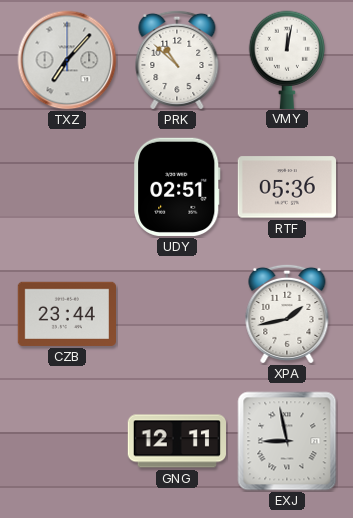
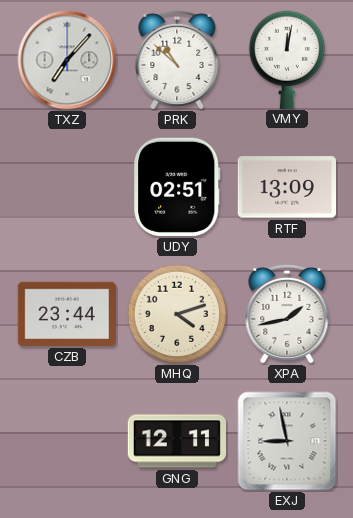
RTF: 05:36 -> 13:09
MHQ: none -> 4:12
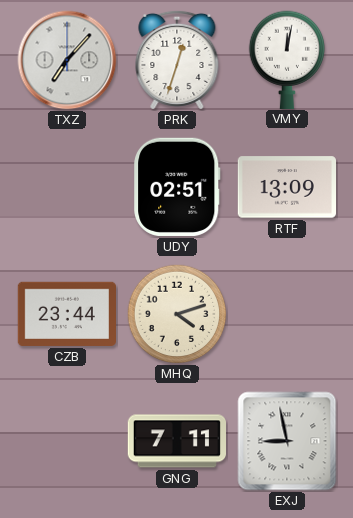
PRK: 10:52 -> 12:33
XPA: 1:43 -> none
GNG: 12:11 -> 7:11
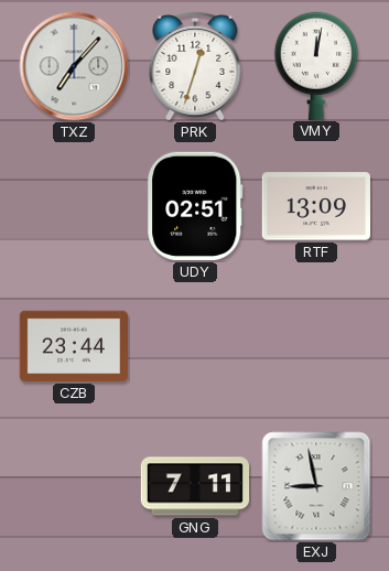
MHQ: 4:12 -> none
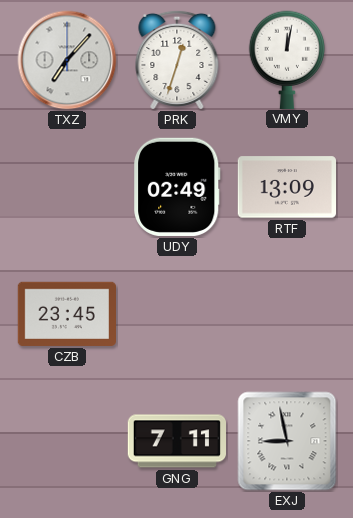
UDY: 02:51 -> 02:49
CZB: 23:44 -> 23:45
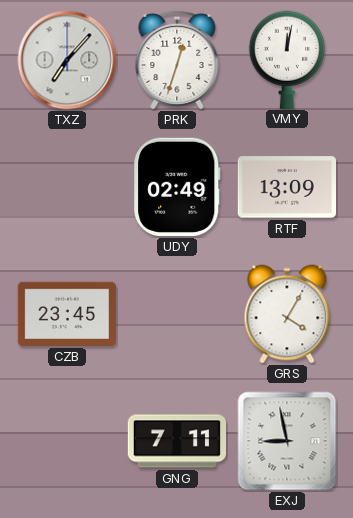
GRS: none -> 4:05
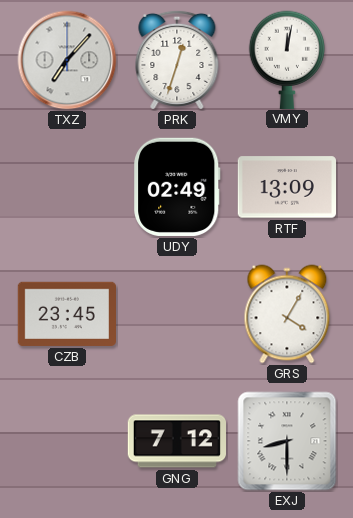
GNG: 7:11 -> 7:12
EXJ: 8:58 -> 8:30
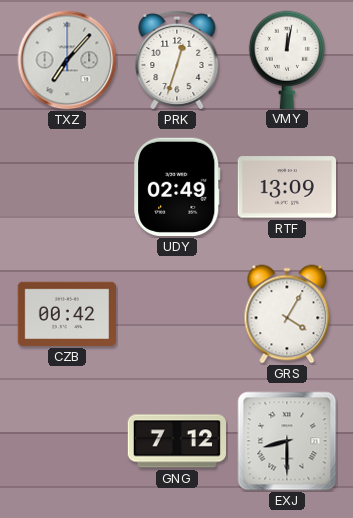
CZB: 23:45 -> 00:42
